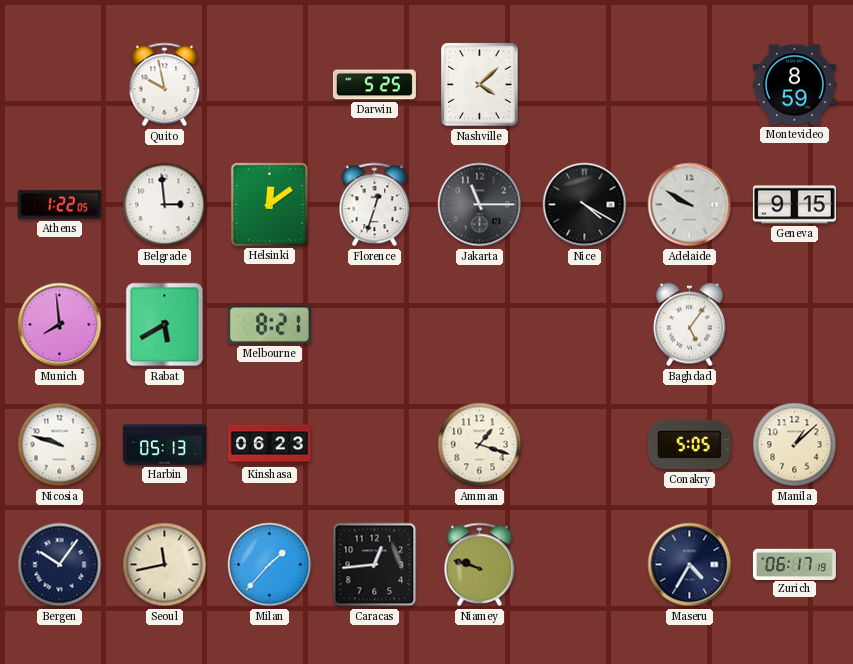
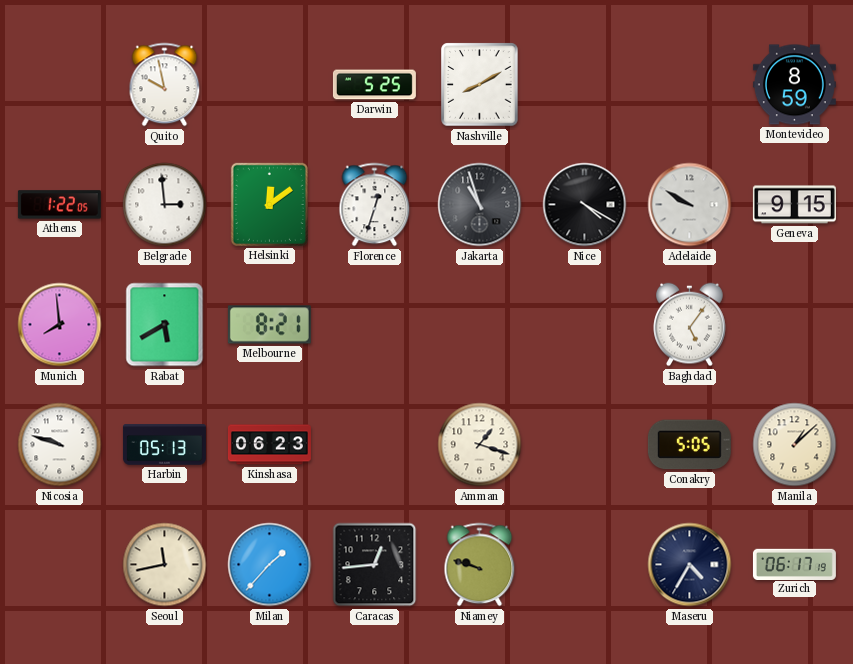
Nashville: 4:08 -> 8:10
Jakarta: 11:15 -> 10:57
Bergen: 10:06 -> none
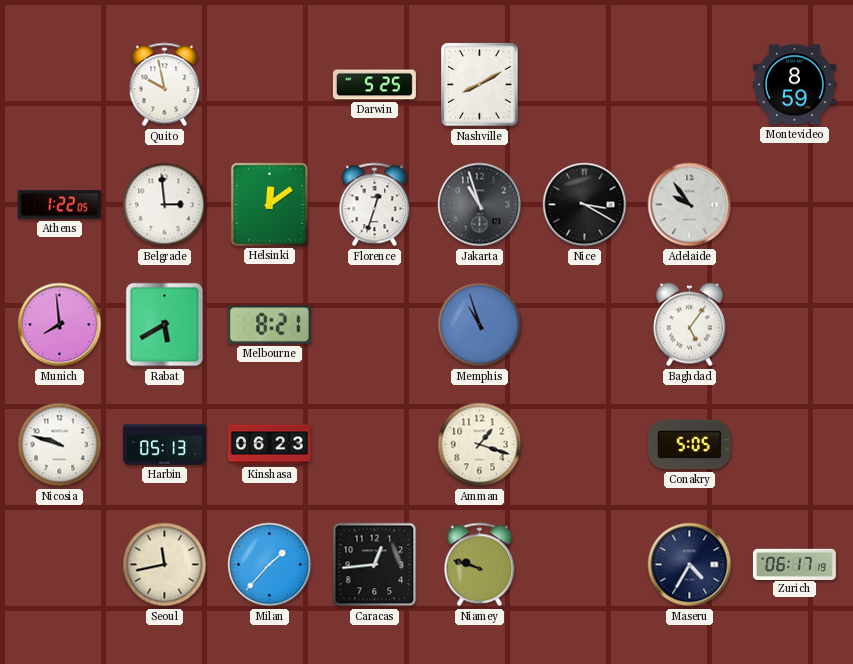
Nice: 4:20 -> 3:20
Adelaide: 9:50 -> 9:54
Geneva: 9:15 -> none
Memphis: none -> 10:57
Manila: 1:08 -> none
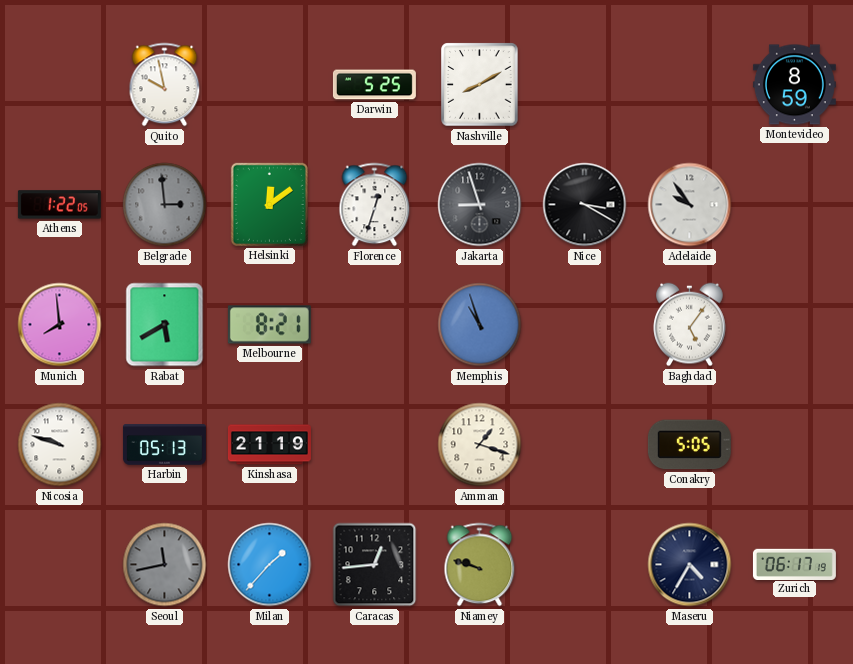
Belgrade dial: white -> grey
Jakarta: 10:57 -> 8:57
Kinshasa: 06:23 -> 21:19
Seoul dial: cream -> grey
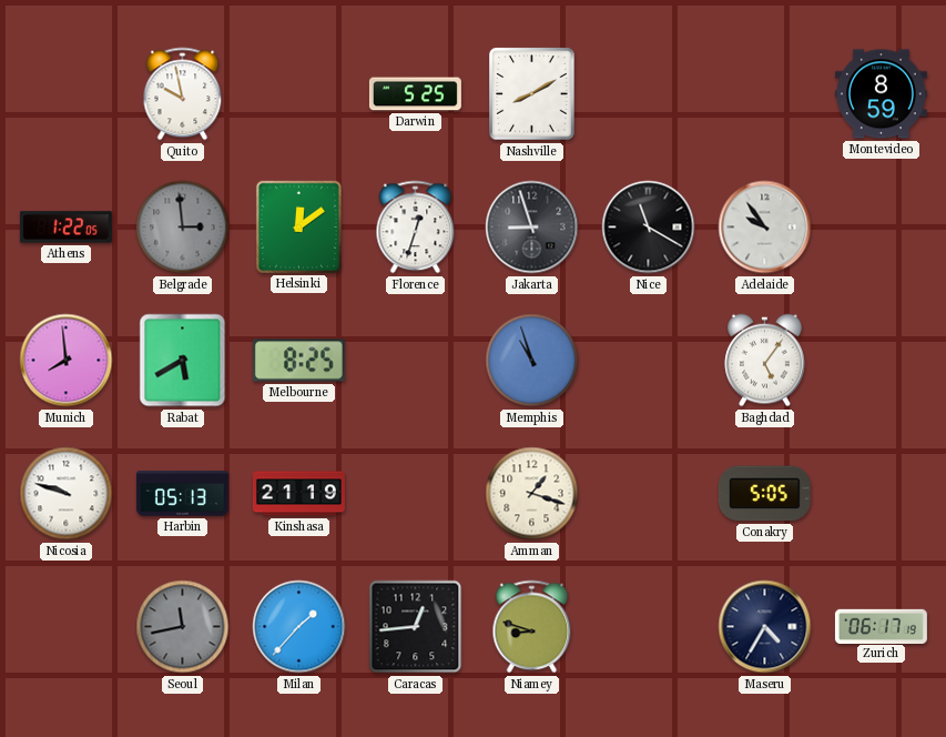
Nice: 3:20 -> 11:20
Melbourne: 8:21 -> 8:25
Niamey: 9:48 -> 8:48
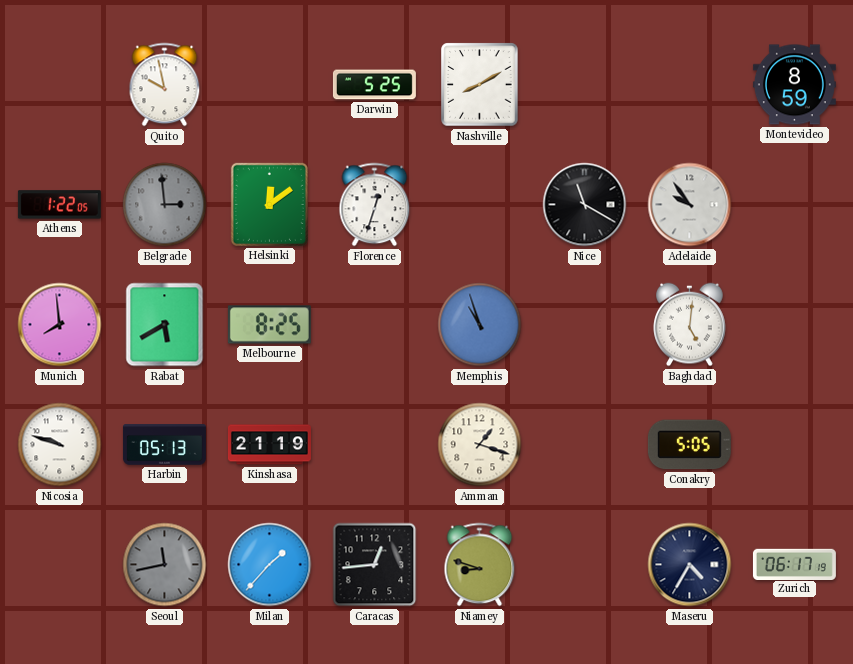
Jakarta: 8:57 -> none
Baghdad: 5:06 -> 5:01
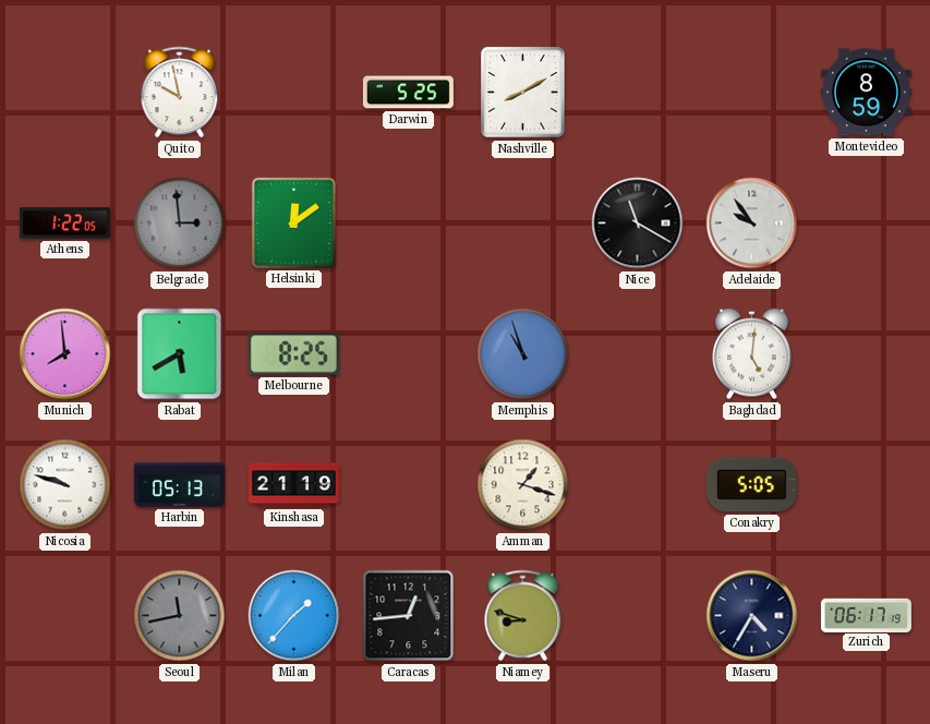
Florence: 12:33 -> none
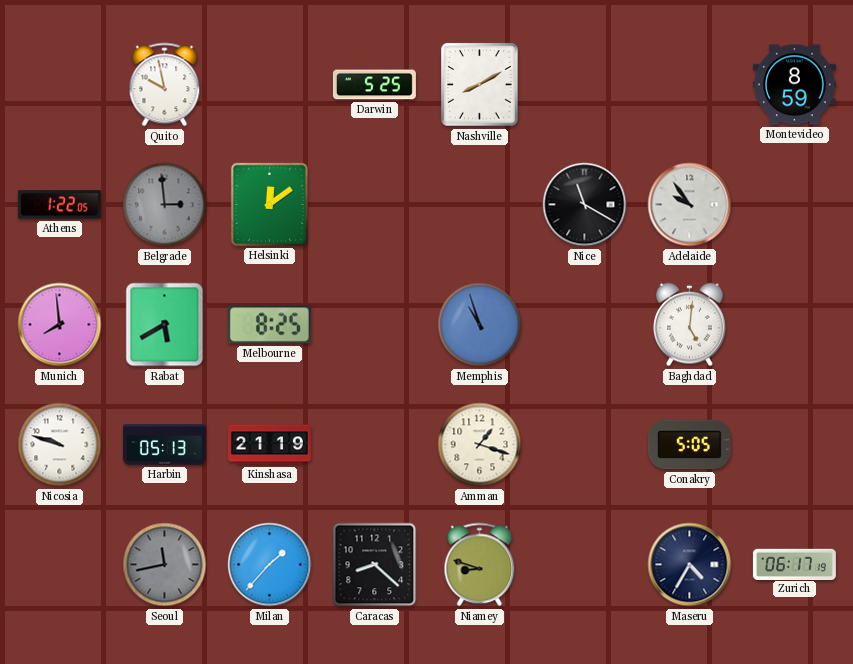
Caracas: 12:44 -> 8:22
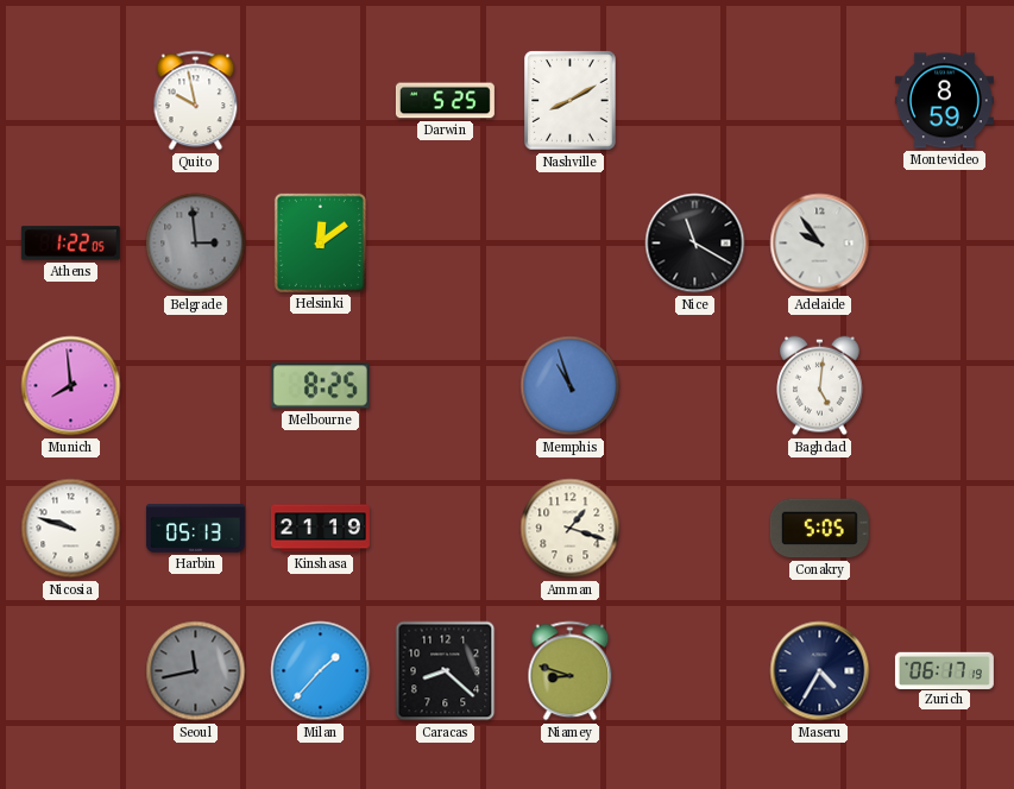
Rabat: 5:40 -> none
